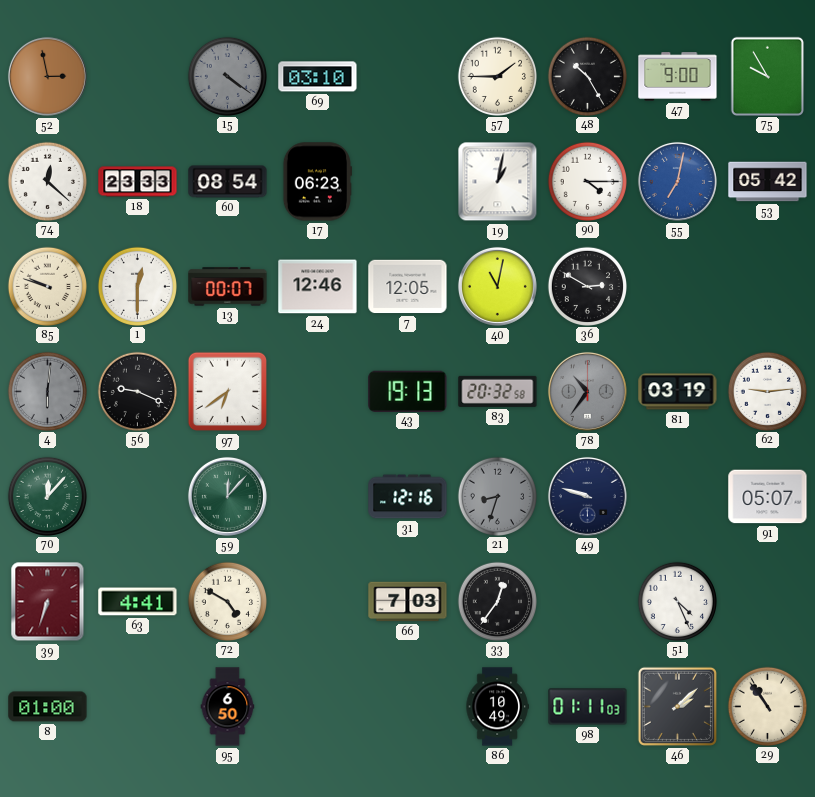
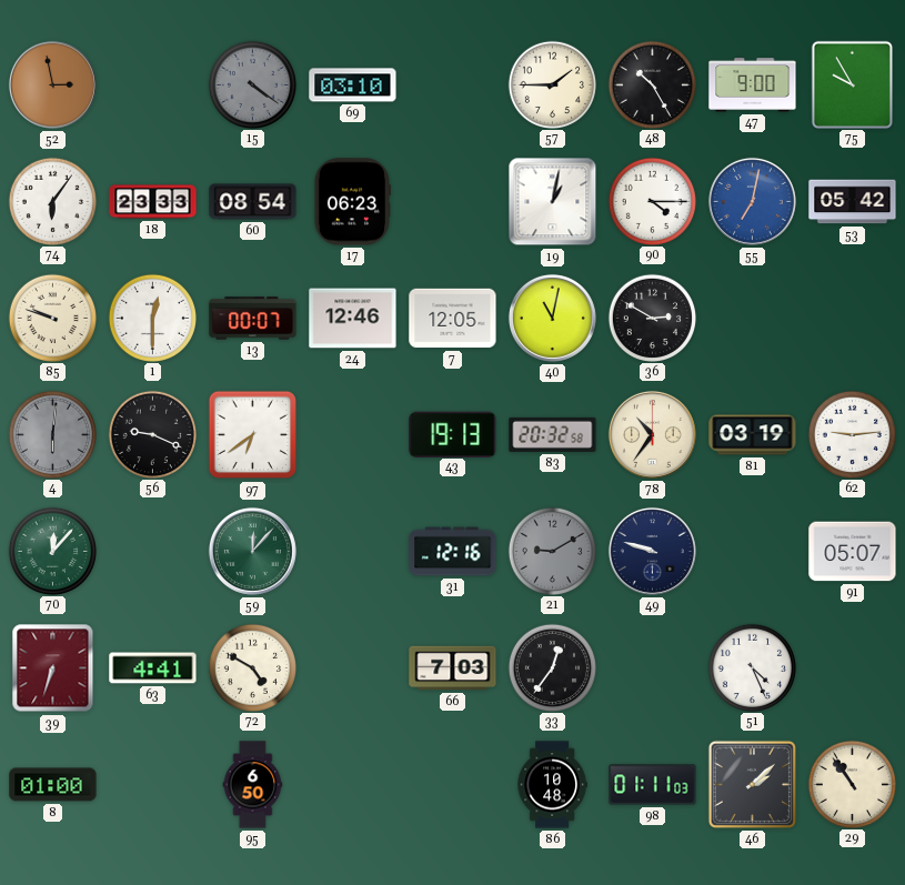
74: 12:22 -> 6:06
78 dial: grey -> cream
21: 8:33 -> 9:10
86: 10:49 -> 10:48
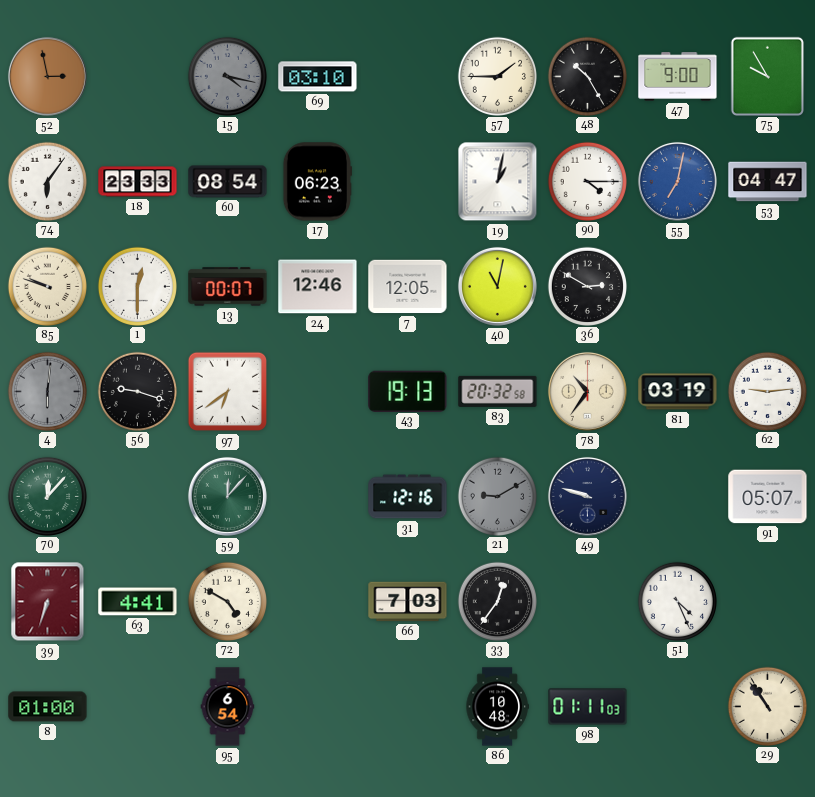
15: 4:21 -> 4:17
53: 05:42 -> 04:47
56: 9:19 -> 9:18
95: 6:50 -> 6:54
46: 2:08 -> none
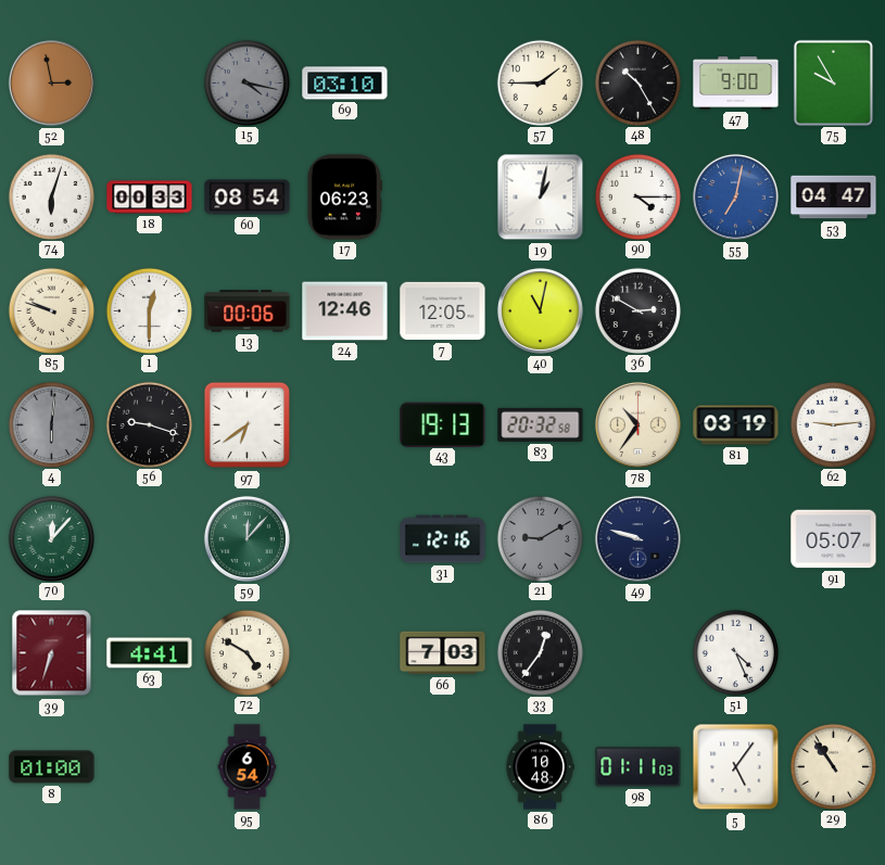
74: 6:06 -> 6:03
18: 23:33 -> 00:33
13: 00:07 -> 00:06
5: none -> 5:06
